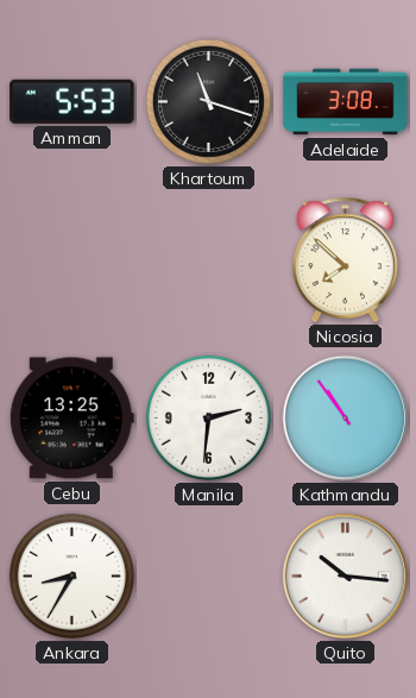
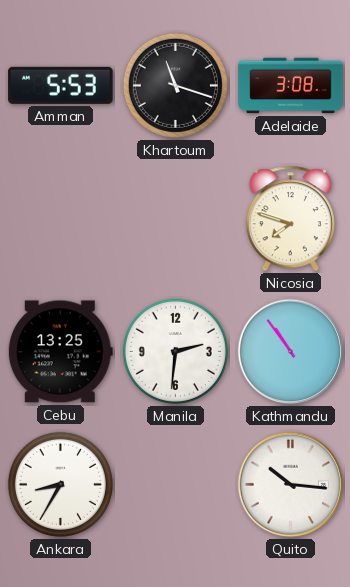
Nicosia: 7:52 -> 7:48
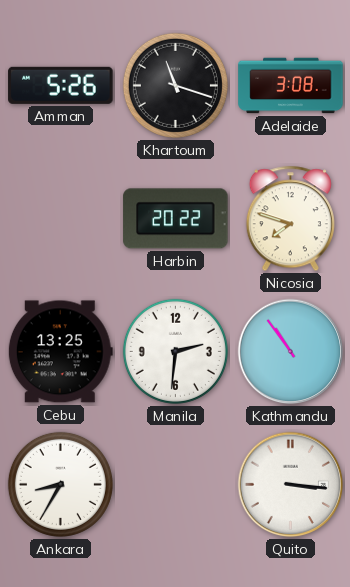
Amman: 5:53 -> 5:26
Harbin: none -> 20:22
Quito: 10:16 -> 3:16
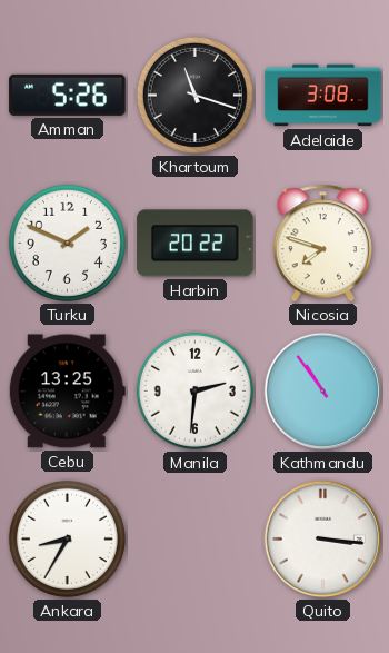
Turku: none -> 1:49
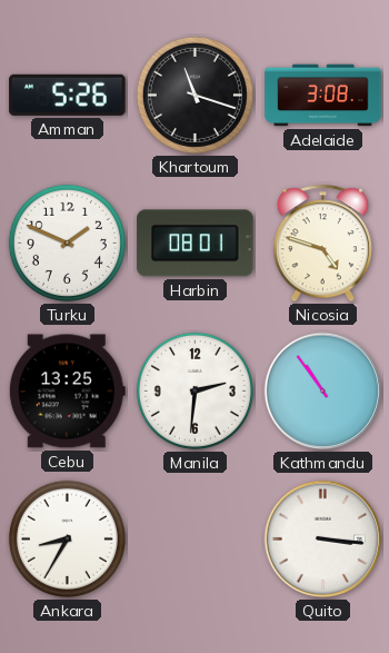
Harbin: 20:22 -> 08:01
Nicosia: 7:48 -> 4:48
